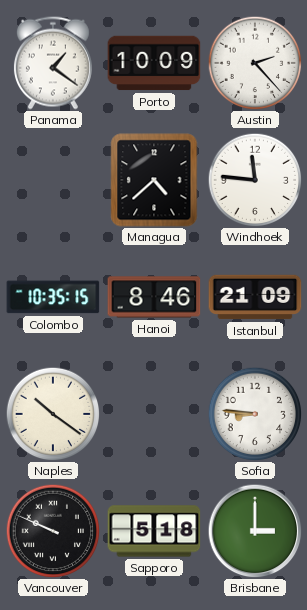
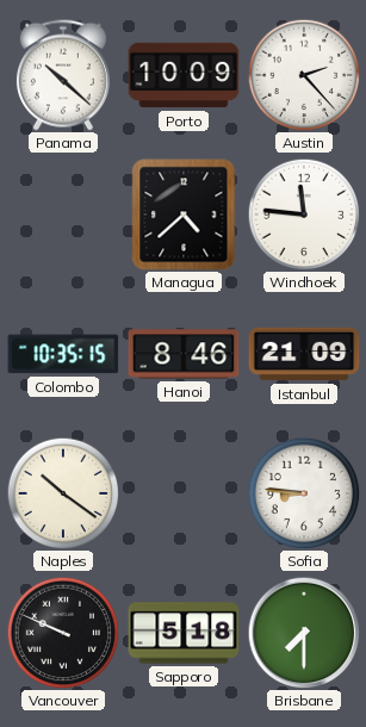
Panama: 1:21 -> 10:22
Brisbane: 3:00 -> 7:30
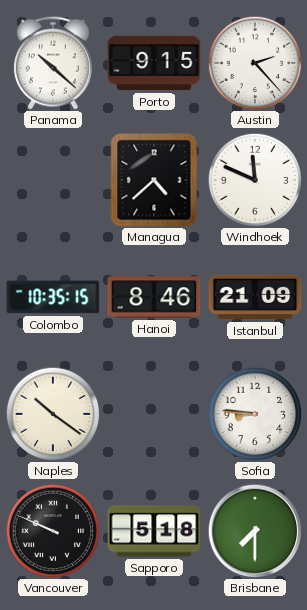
Porto: 10:09 -> 9:15
Windhoek: 11:46 -> 11:49
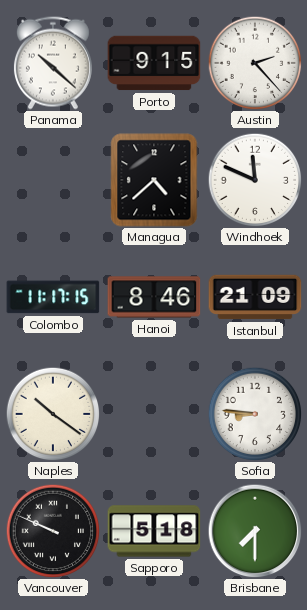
Colombo: 10:35 -> 11:17
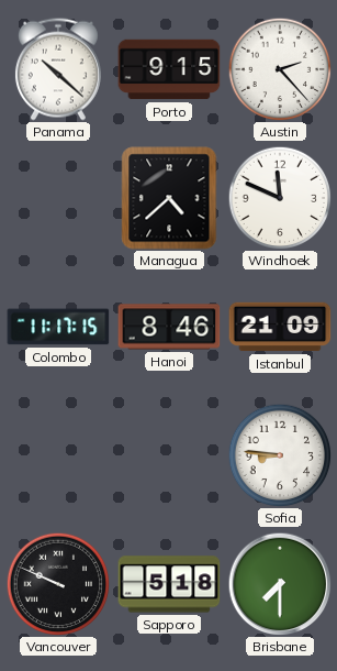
Naples: 10:21 -> none
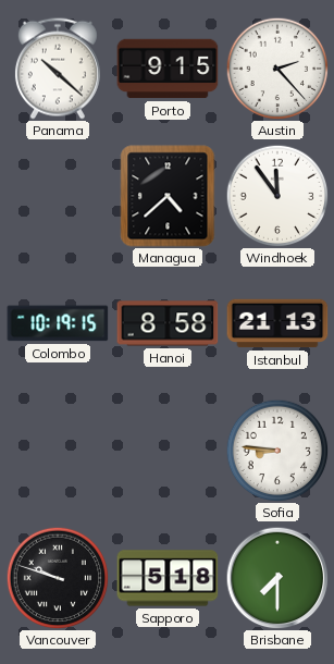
Windhoek: 11:49 -> 11:54
Colombo: 11:17 -> 10:19
Hanoi: 8:46 -> 8:58
Istanbul: 21:09 -> 21:13
Vancouver: 9:49 -> 9:48
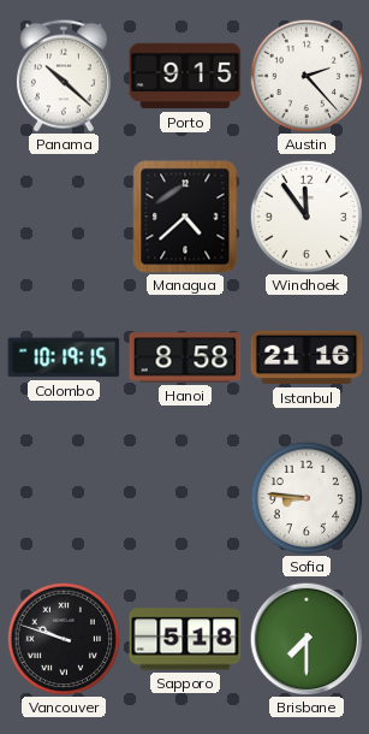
Istanbul: 21:13 -> 21:16
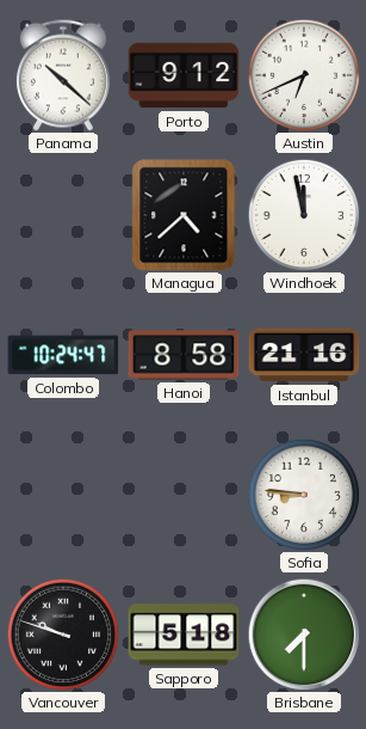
Porto: 9:15 -> 9:12
Austin: 2:23 -> 6:41
Windhoek: 11:54 -> 11:58
Colombo: 10:19 -> 10:24
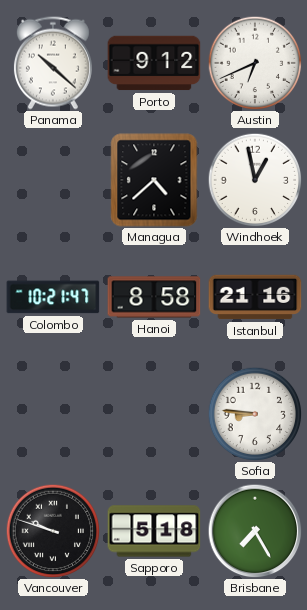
Windhoek: 11:58 -> 12:58
Colombo: 10:24 -> 10:21
Brisbane: 7:30 -> 7:25
